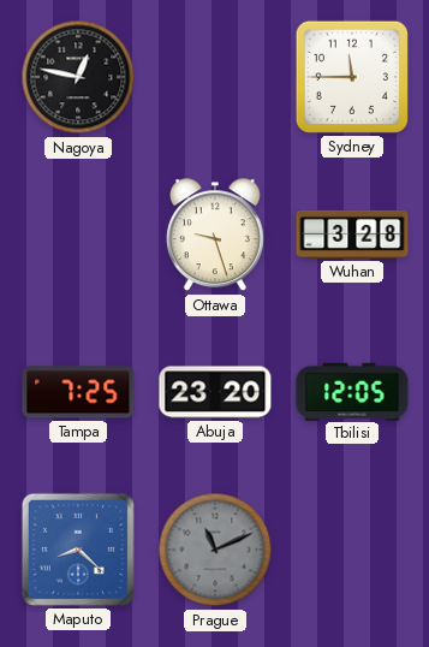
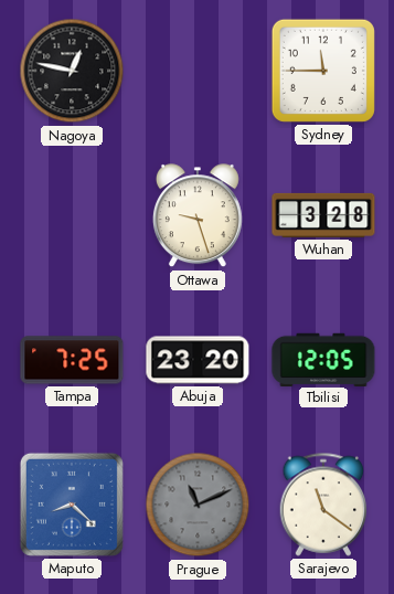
Sarajevo: none -> 11:21
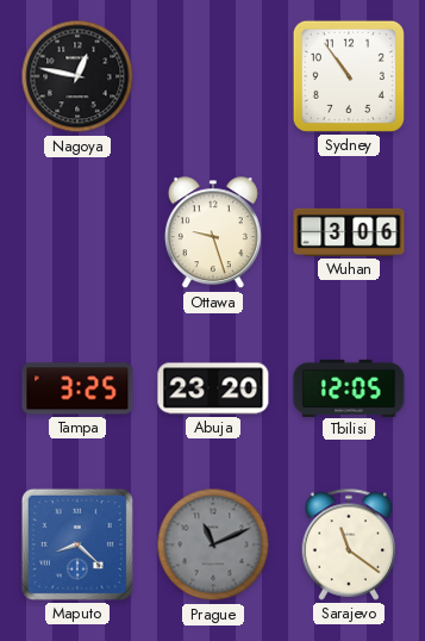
Sydney: 11:45 -> 10:54
Wuhan: 3:28 -> 3:06
Tampa: 7:25 -> 3:25
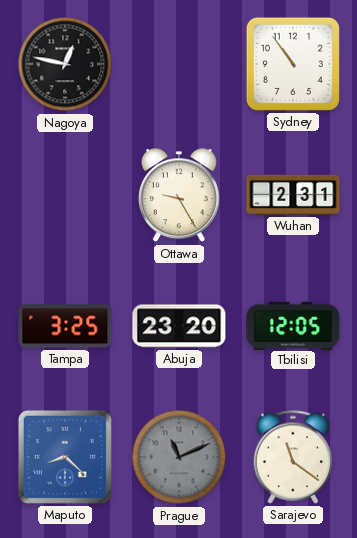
Ottawa: 9:27 -> 9:25
Wuhan: 3:06 -> 2:31
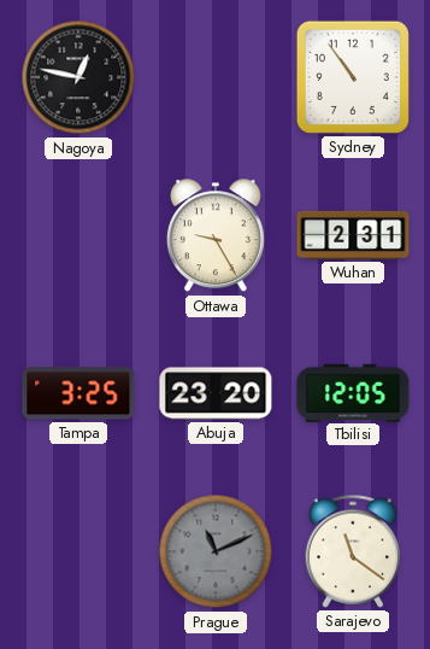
Maputo: 8:22 -> none
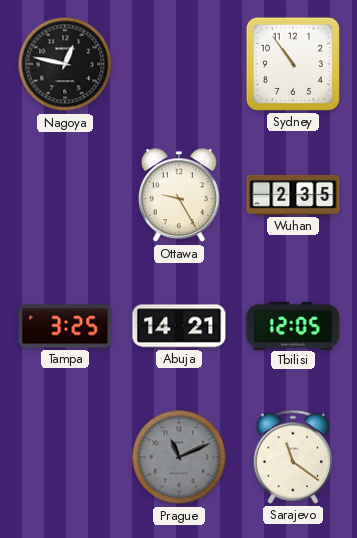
Wuhan: 2:31 -> 2:35
Abuja: 23:20 -> 14:21
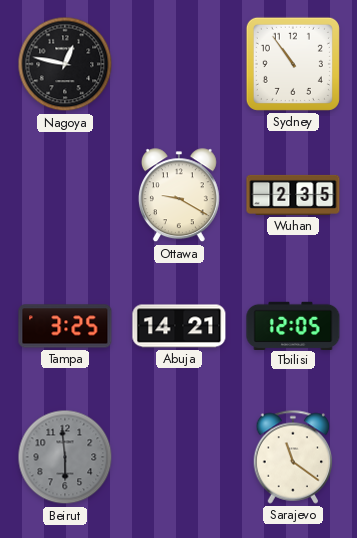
Ottawa: 9:25 -> 9:20
Beirut: none -> 5:59
Prague: 11:11 -> none
